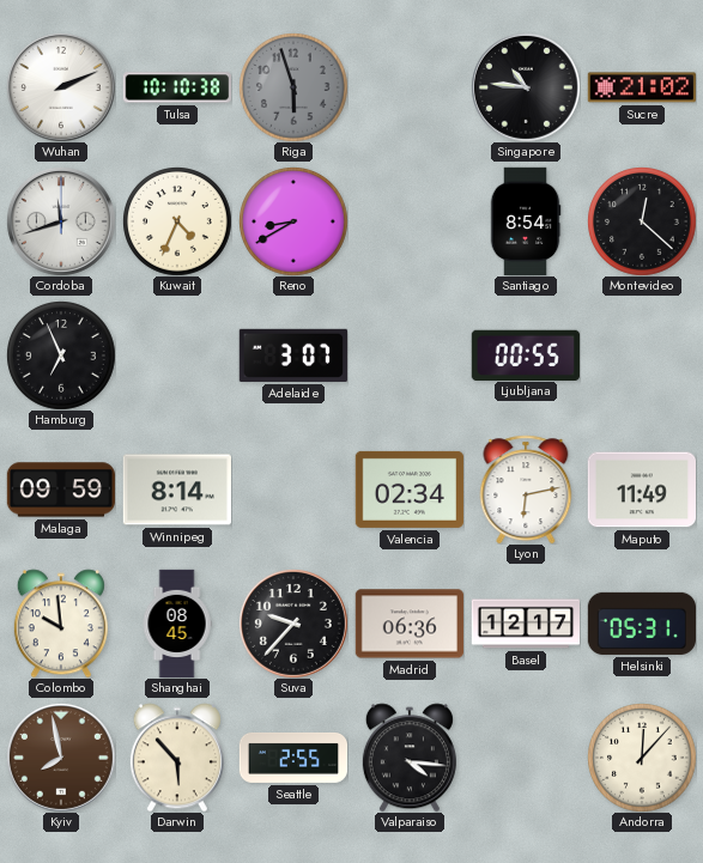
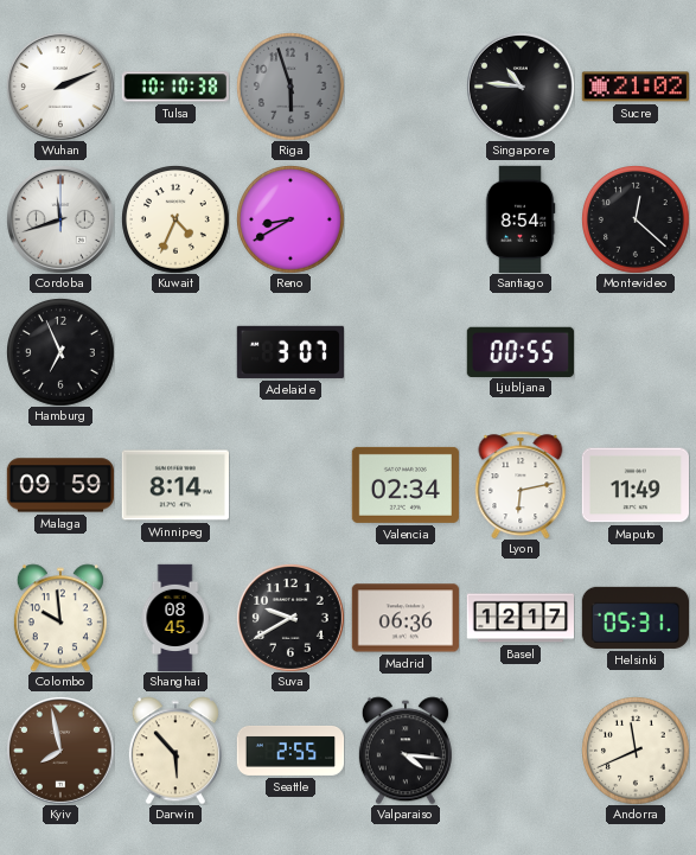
Suva: 9:37 -> 9:40
Andorra: 12:07 -> 11:41
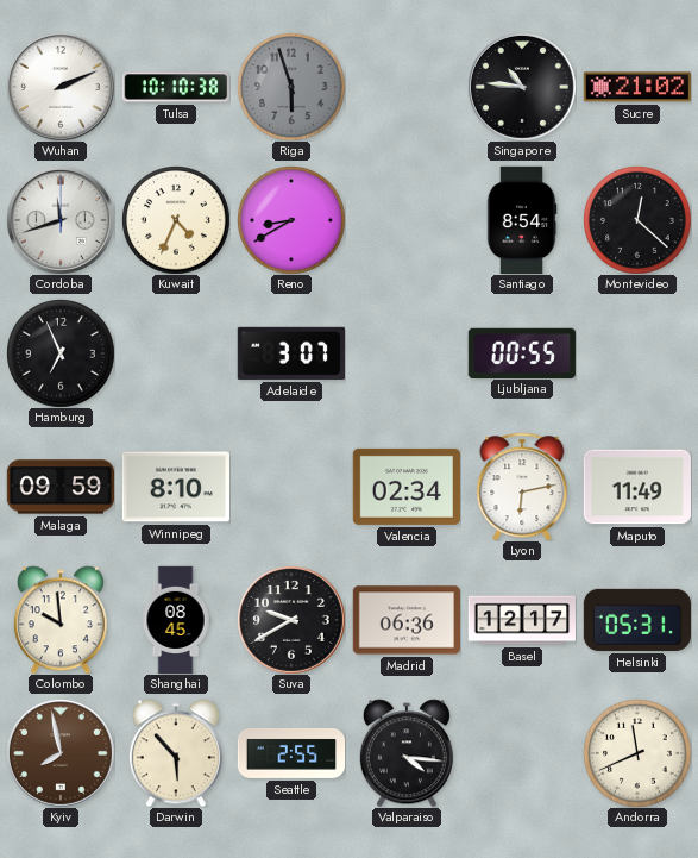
Winnipeg: 8:14 -> 8:10
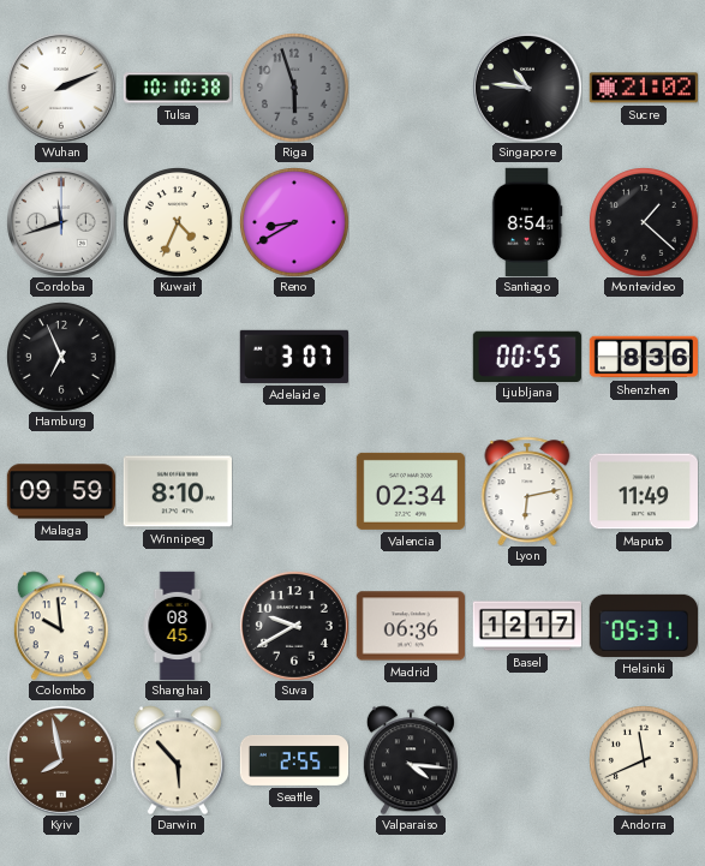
Montevideo: 12:22 -> 1:22
Shenzhen: none -> 8:36
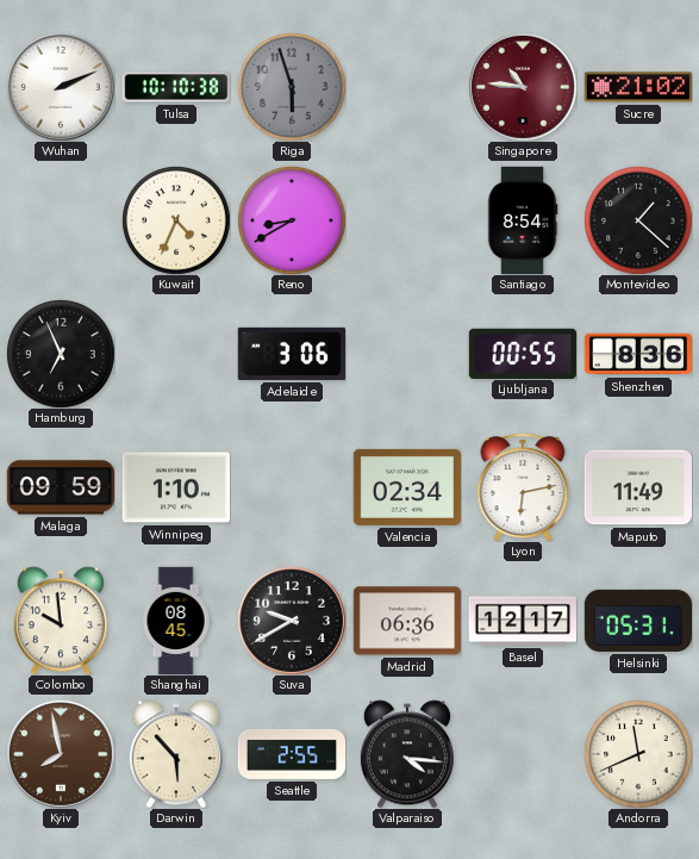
Singapore dial: black -> burgundy
Cordoba: 11:42 -> none
Adelaide: 3:07 -> 3:06
Winnipeg: 8:10 -> 1:10
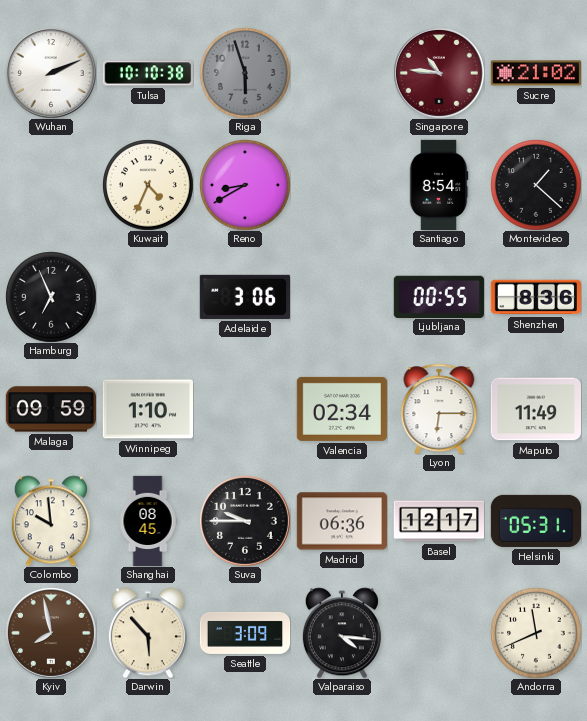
Lyon: 6:13 -> 6:15
Suva: 9:40 -> 9:45
Seattle: 2:55 -> 3:09
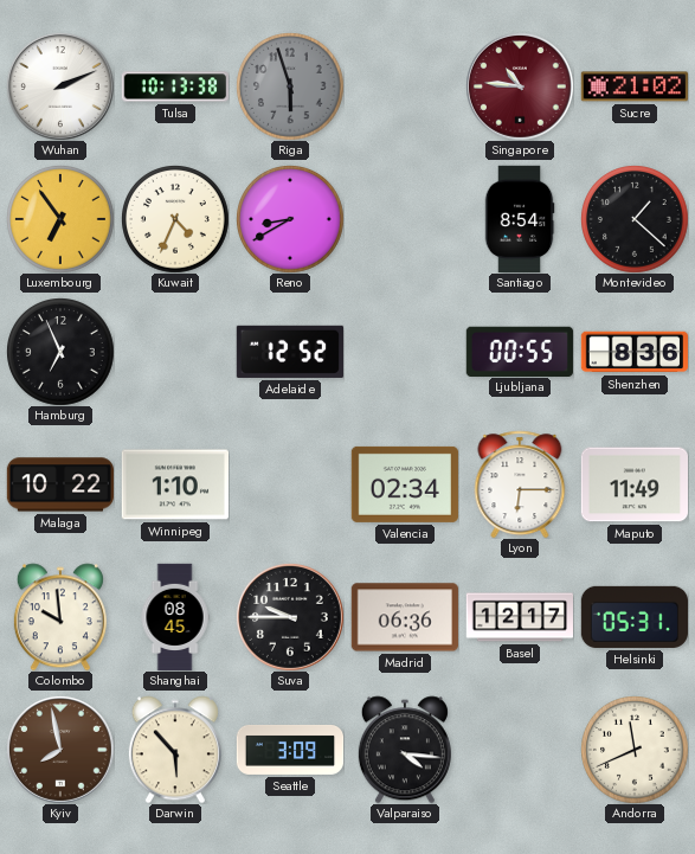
Tulsa: 10:10 -> 10:13
Luxembourg: none -> 6:54
Adelaide: 3:06 -> 12:52
Malaga: 09:59 -> 10:22
